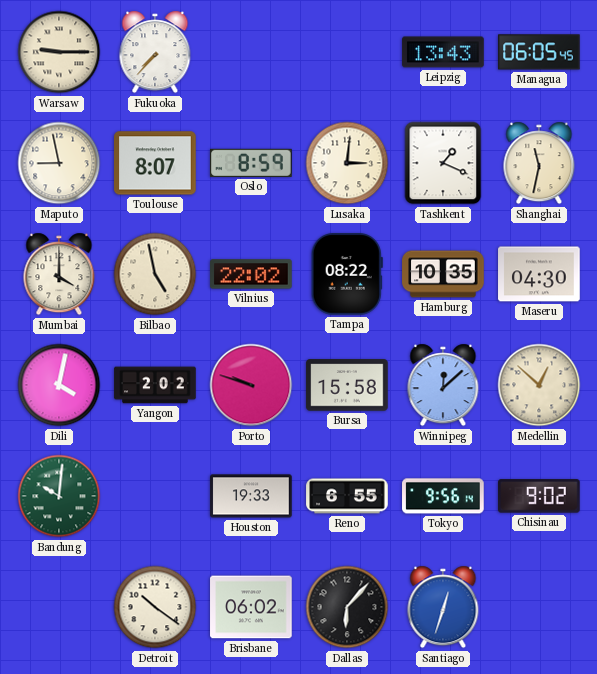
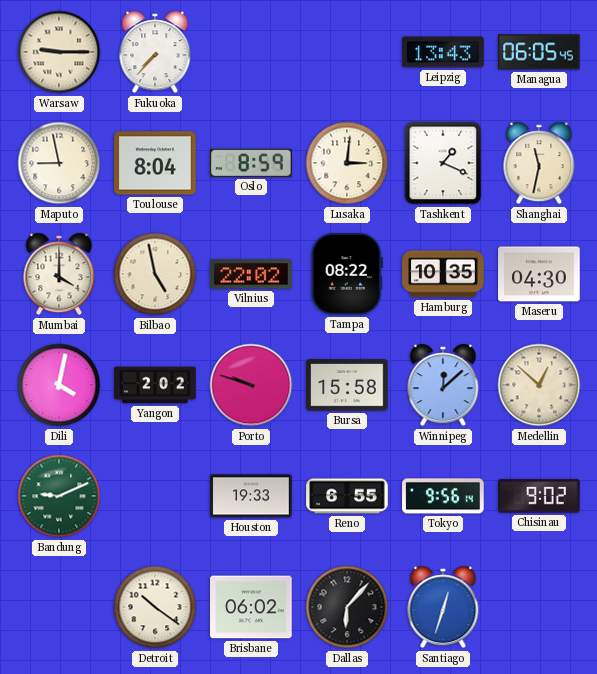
Toulouse: 8:07 -> 8:04
Bandung: 10:01 -> 9:11
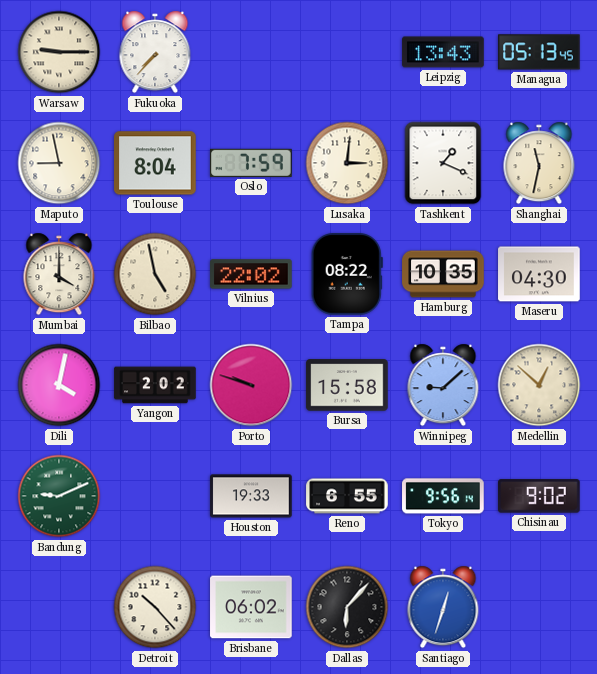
Managua: 06:05 -> 05:13
Oslo: 8:59 -> 7:59
Winnipeg: 12:08 -> 9:08
Detroit: 10:21 -> 10:23
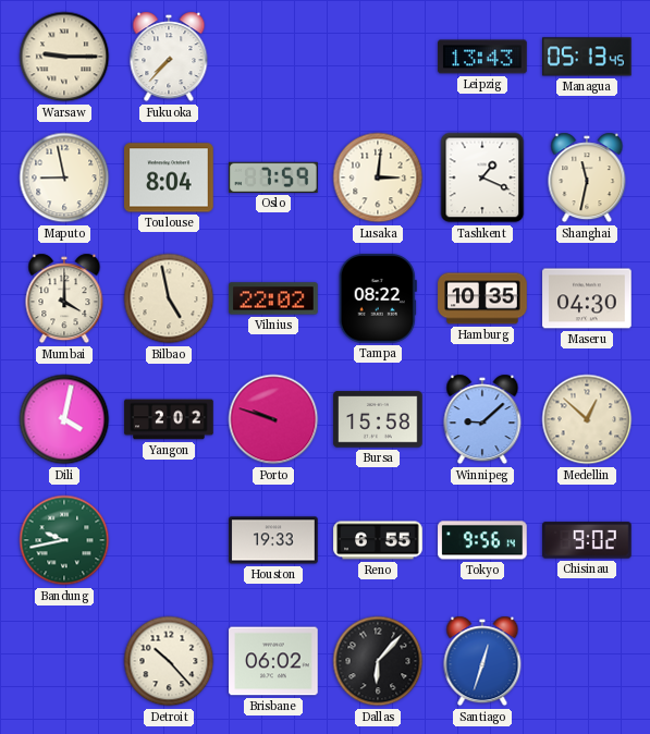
Bandung: 9:11 -> 9:43
